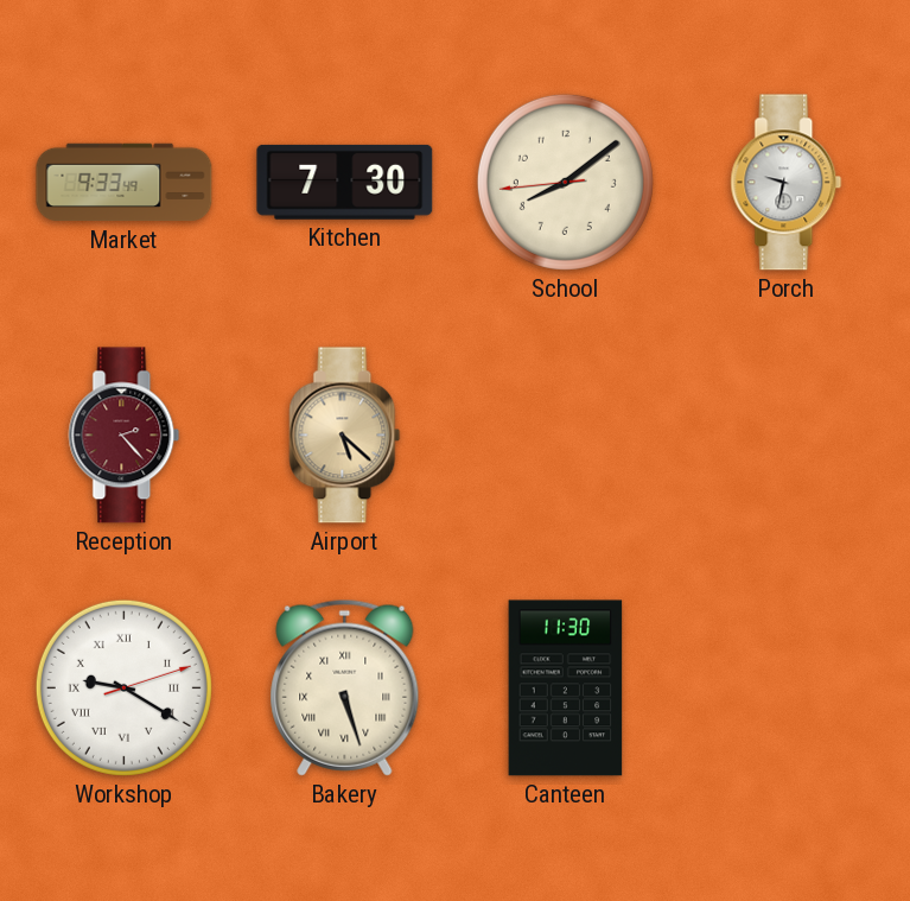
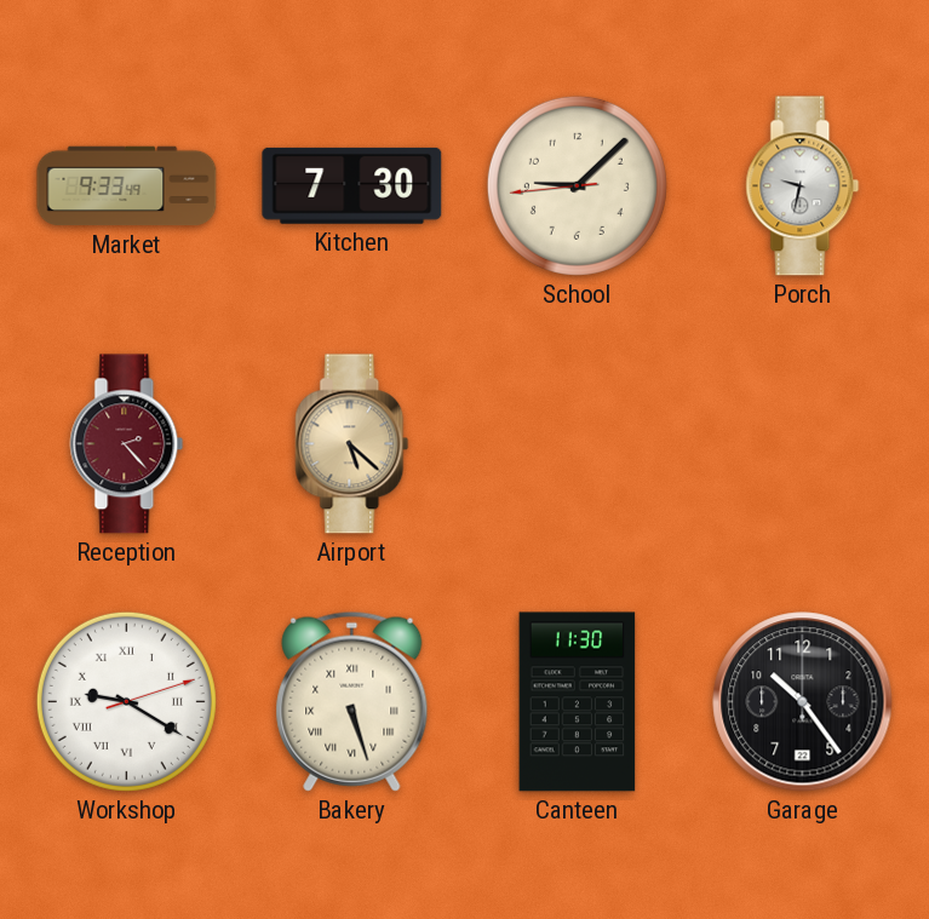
School: 8:08 -> 9:07
Garage: none -> 10:24
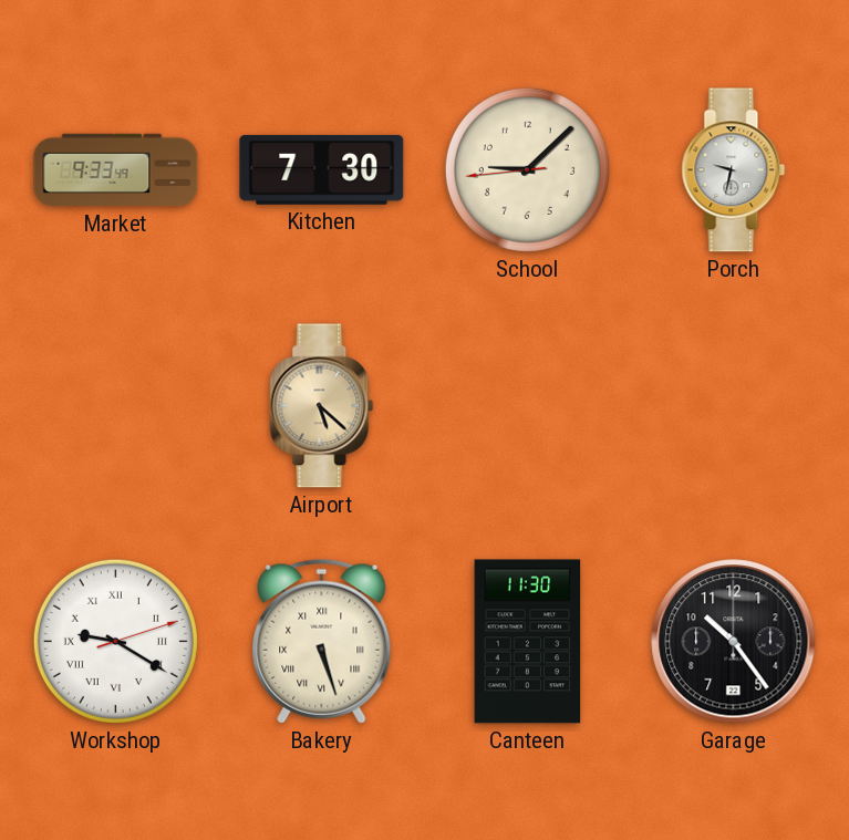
Reception: 2:23 -> none
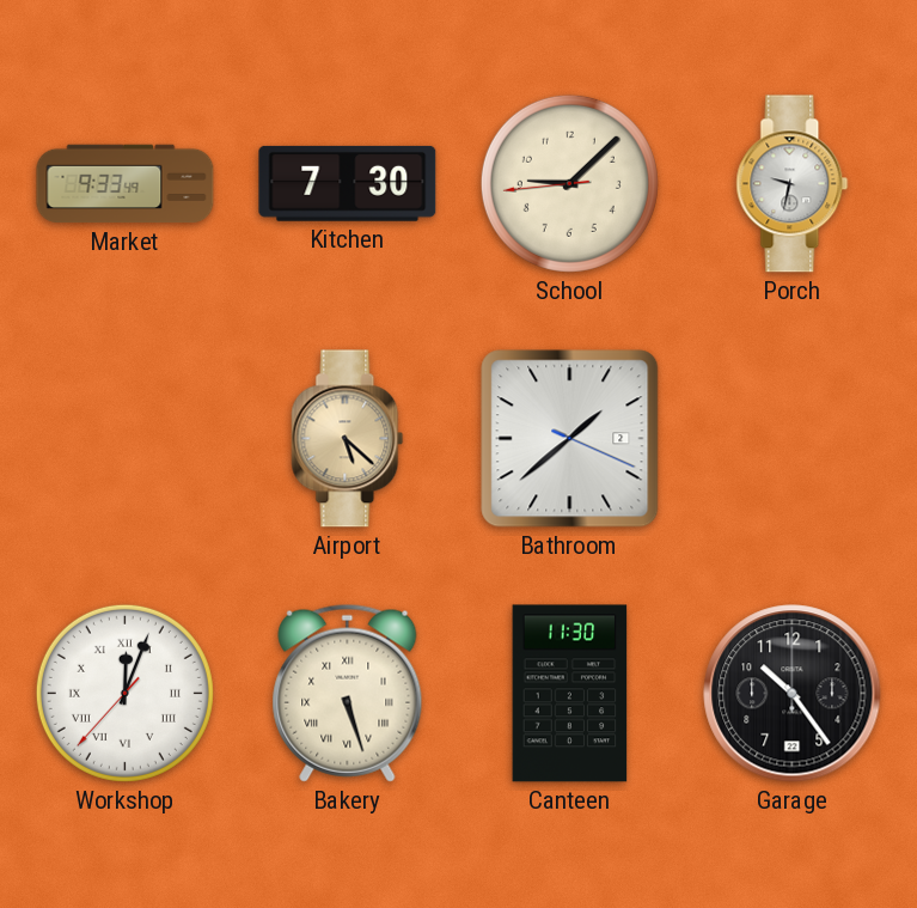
Bathroom: none -> 1:38
Workshop: 9:20 -> 12:03
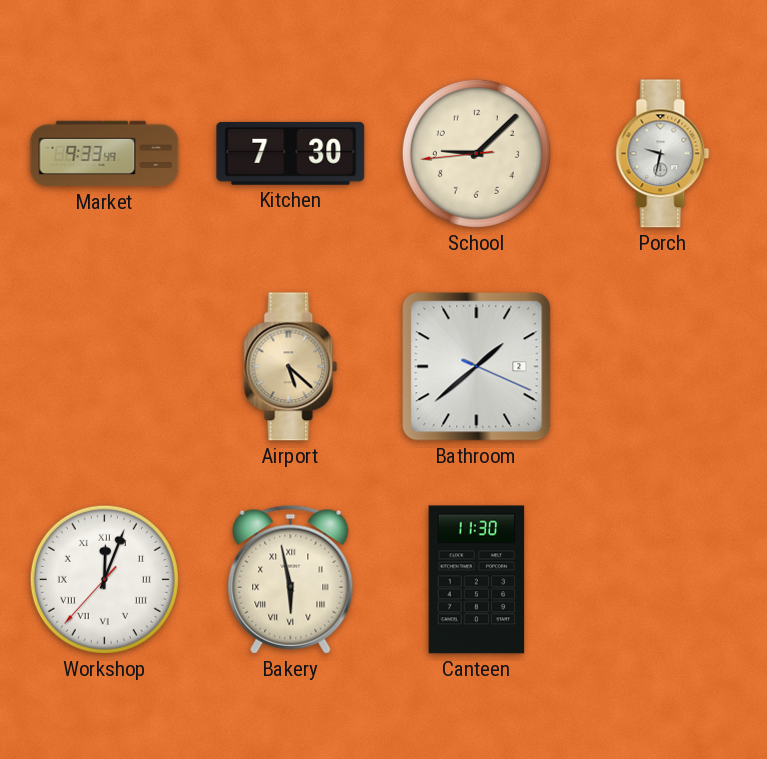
Bakery: 5:27 -> 5:58
Garage: 10:24 -> none
